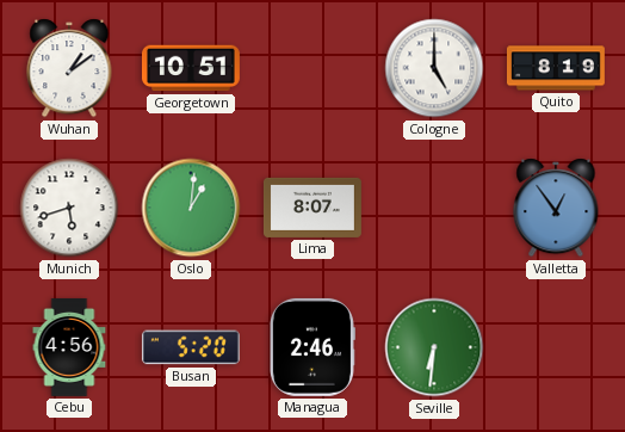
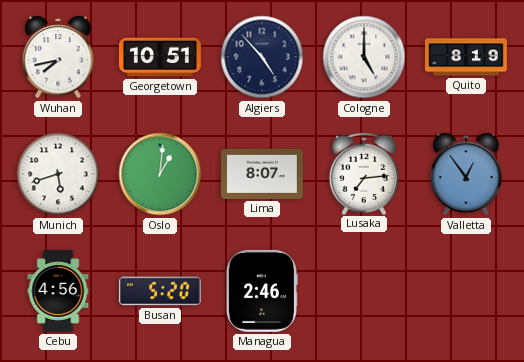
Wuhan: 1:09 -> 7:43
Algiers: none -> 4:53
Lusaka: none -> 7:14
Seville: 6:31 -> none
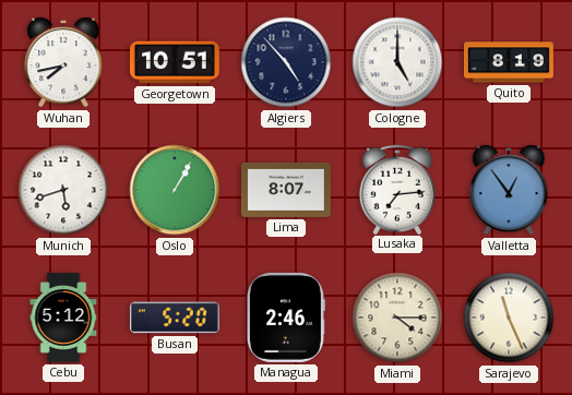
Oslo: 1:01 -> 1:05
Cebu: 4:56 -> 5:12
Miami: none -> 4:15
Sarajevo: none -> 11:26
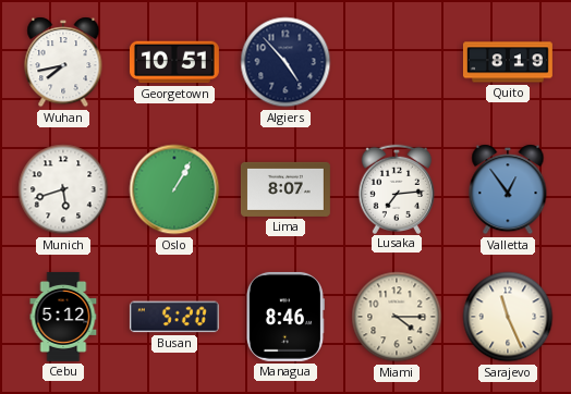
Cologne: 5:00 -> none
Managua: 2:46 -> 8:46
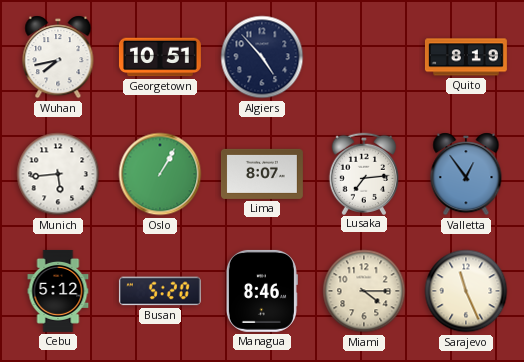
Munich: 5:42 -> 5:44
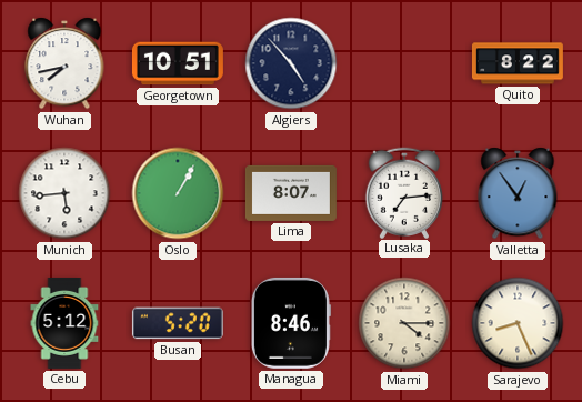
Quito: 8:19 -> 8:22
Sarajevo: 11:26 -> 8:26
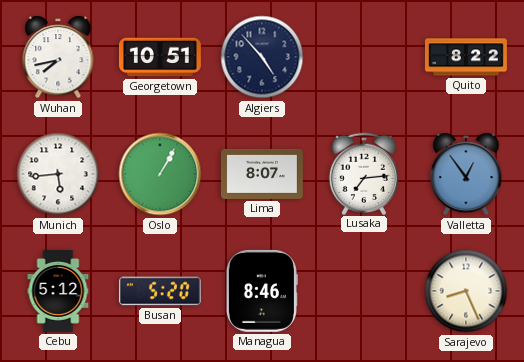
Miami: 4:15 -> none
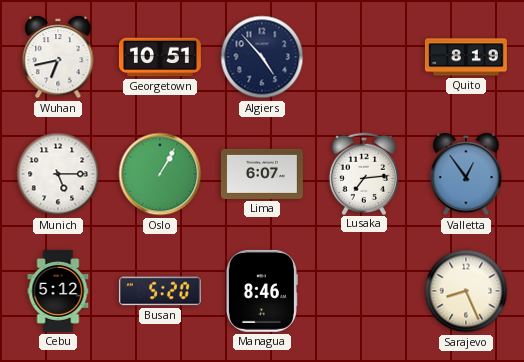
Wuhan: 7:43 -> 6:43
Quito: 8:22 -> 8:19
Munich: 5:44 -> 5:15
Lima: 8:07 -> 6:07
